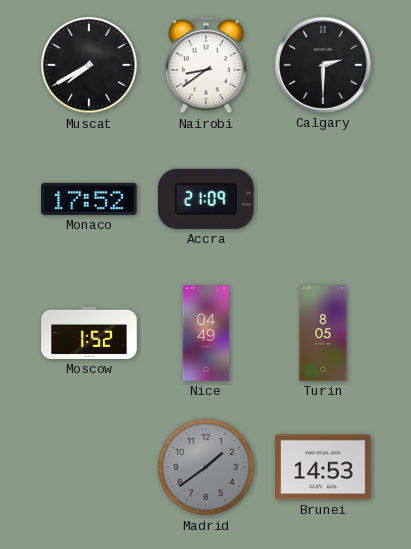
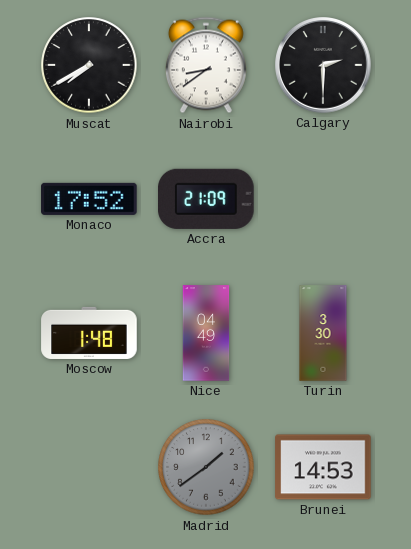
Moscow: 1:52 -> 1:48
Turin: 8:05 -> 3:30
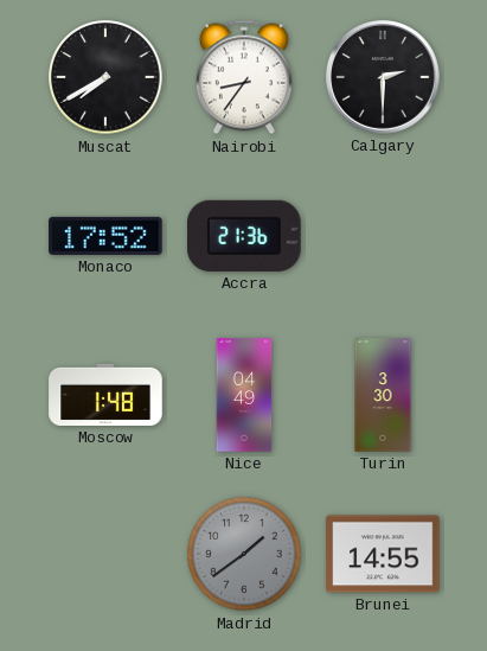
Nairobi: 8:39 -> 8:36
Accra: 21:09 -> 21:36
Brunei: 14:53 -> 14:55
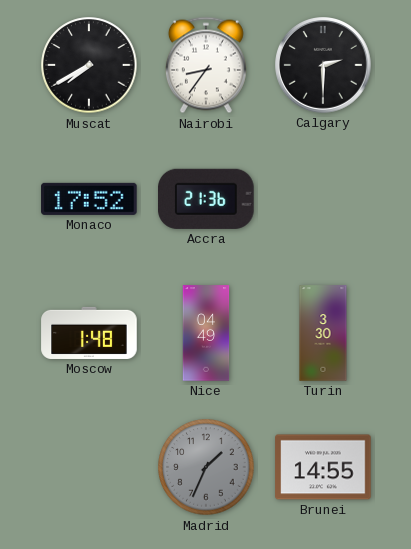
Madrid: 1:39 -> 1:34
